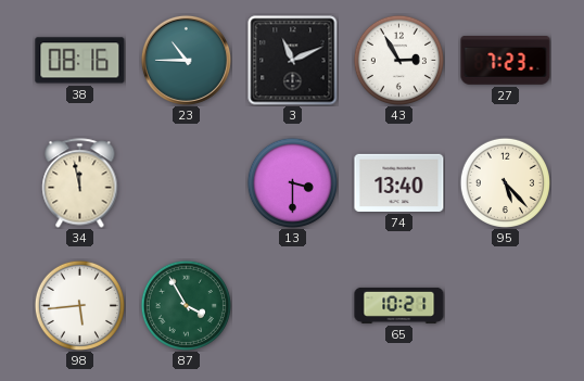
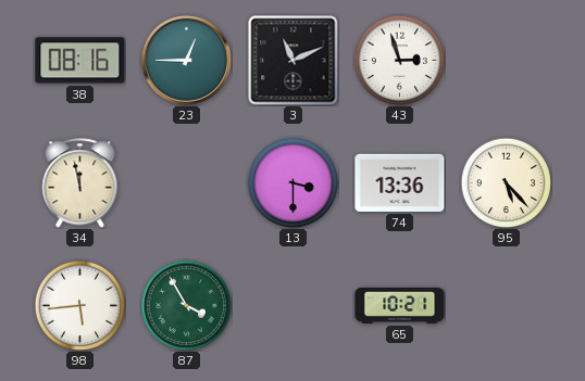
23: 10:45 -> 12:45
43: 2:55 -> 2:57
27: 7:23 -> none
74: 13:40 -> 13:36
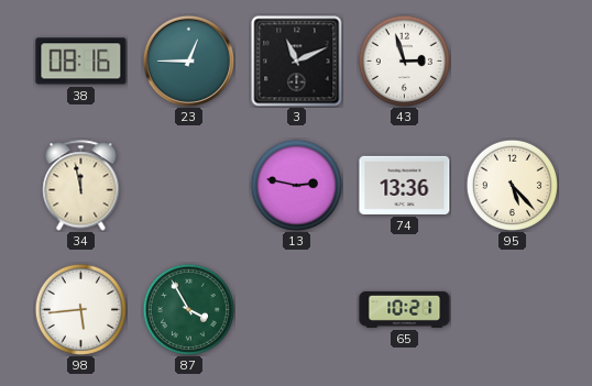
13: 3:30 -> 2:47
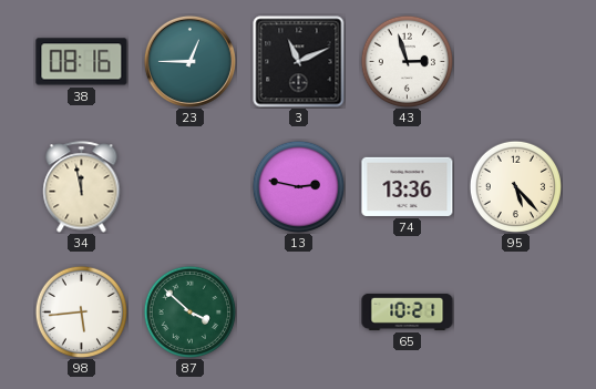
87: 3:55 -> 3:52
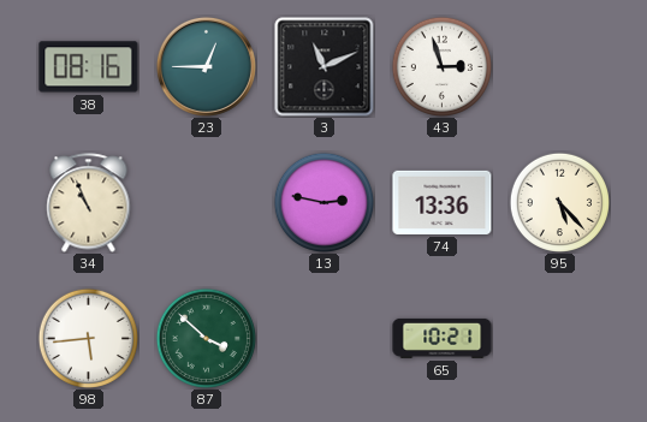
34: 11:58 -> 10:56
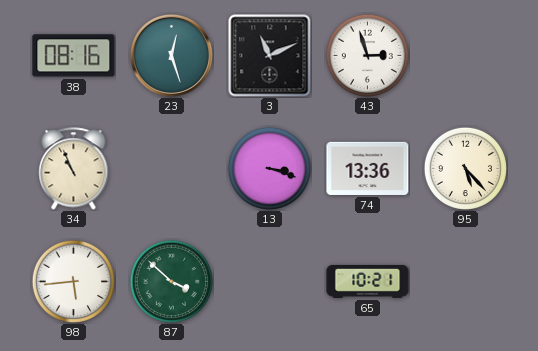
23: 12:45 -> 12:27
13: 2:47 -> 3:18
